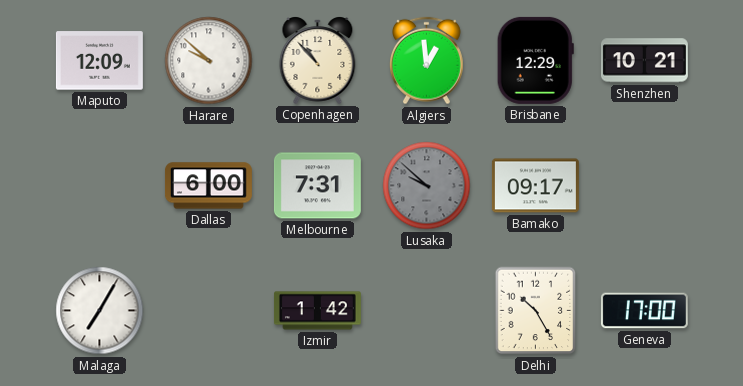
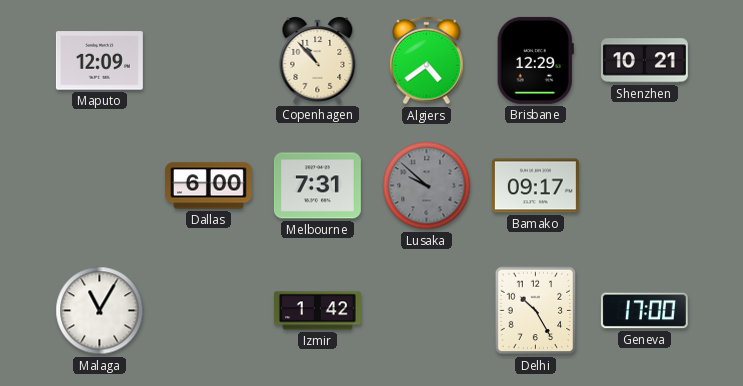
Harare: 9:52 -> none
Algiers: 12:59 -> 4:39
Malaga: 7:05 -> 11:05
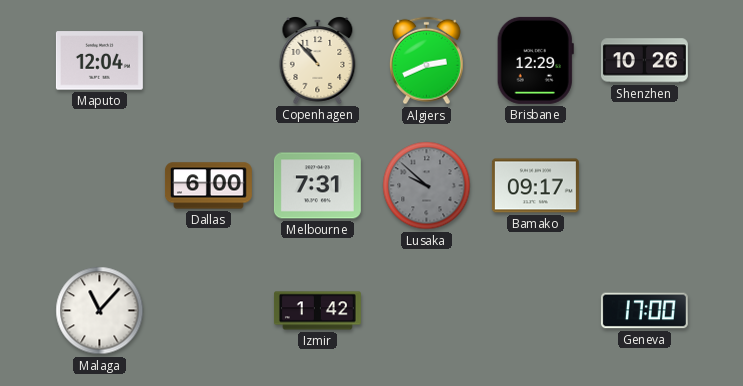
Maputo: 12:09 -> 12:04
Algiers: 4:39 -> 2:41
Shenzhen: 10:21 -> 10:26
Malaga: 11:05 -> 11:07
Delhi: 10:25 -> none
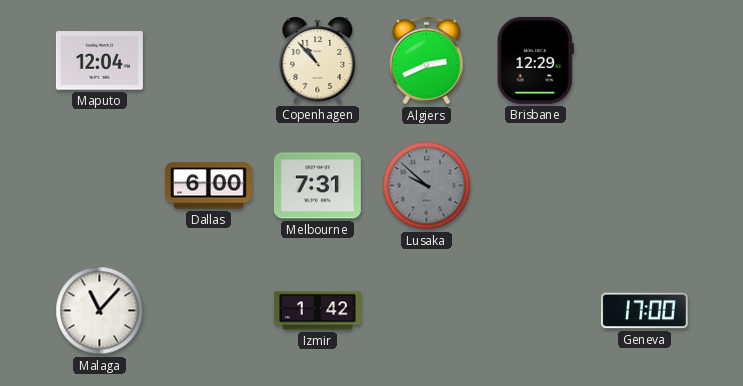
Shenzhen: 10:26 -> none
Bamako: 09:17 -> none
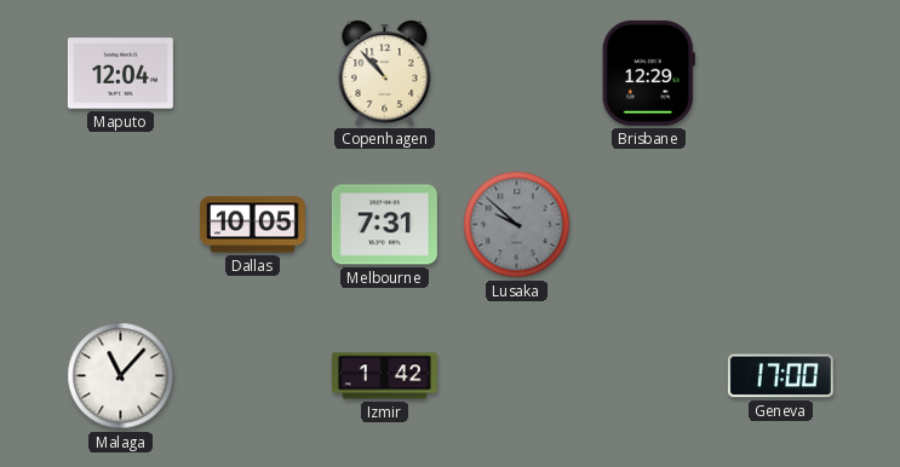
Algiers: 2:41 -> none
Dallas: 6:00 -> 10:05
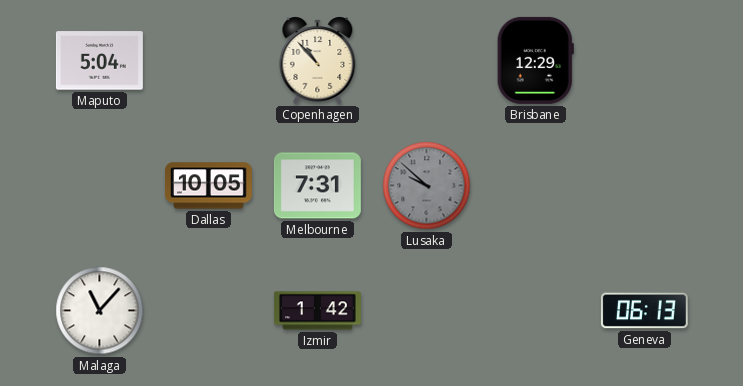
Maputo: 12:04 -> 5:04
Geneva: 17:00 -> 06:13
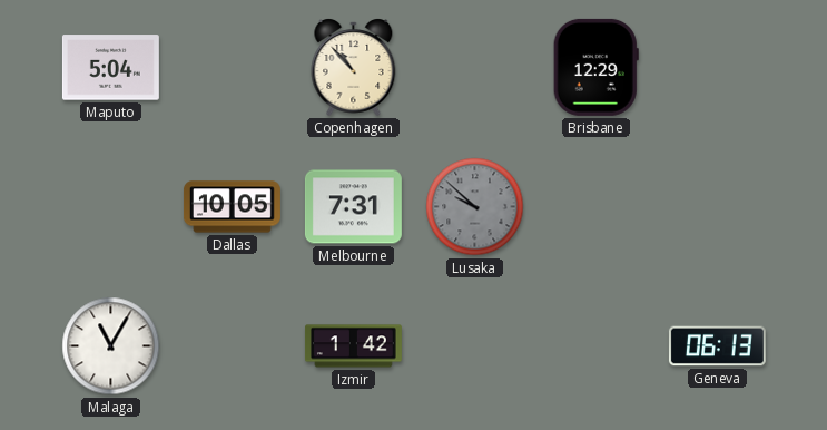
Malaga: 11:07 -> 11:05
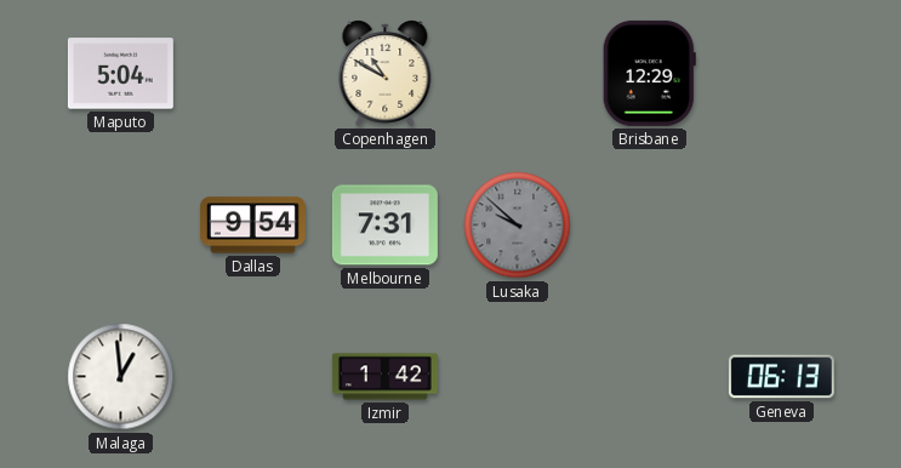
Copenhagen: 10:53 -> 10:50
Dallas: 10:05 -> 9:54
Malaga: 11:05 -> 12:59
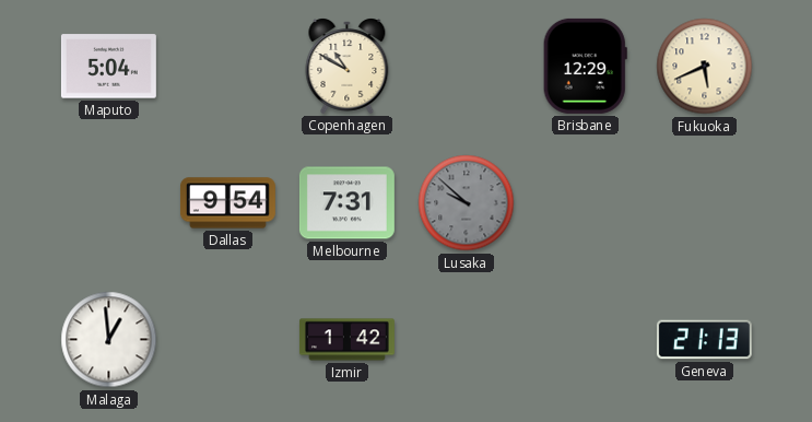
Fukuoka: none -> 5:41
Geneva: 06:13 -> 21:13
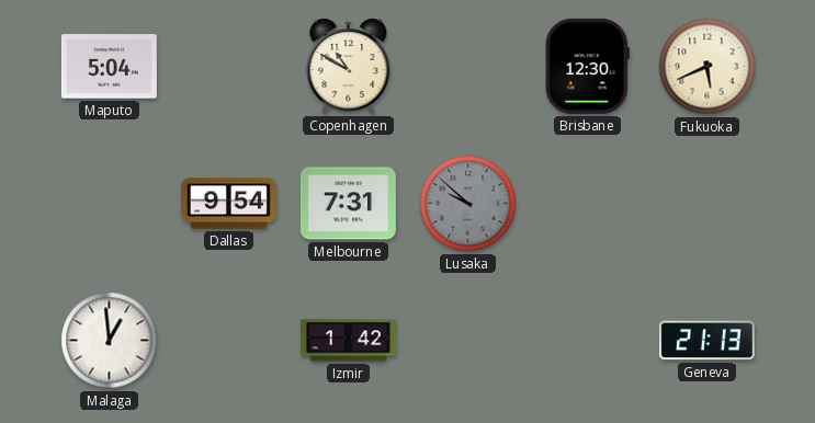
Brisbane: 12:29 -> 12:30
